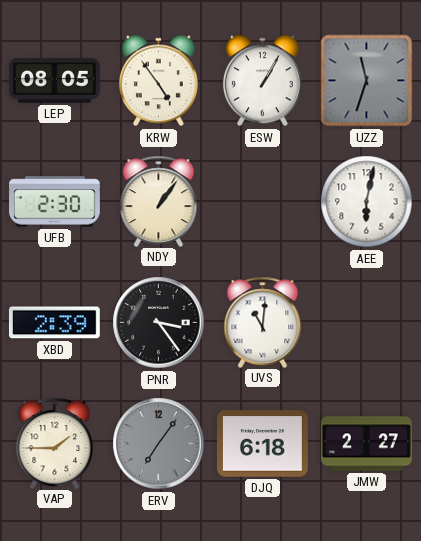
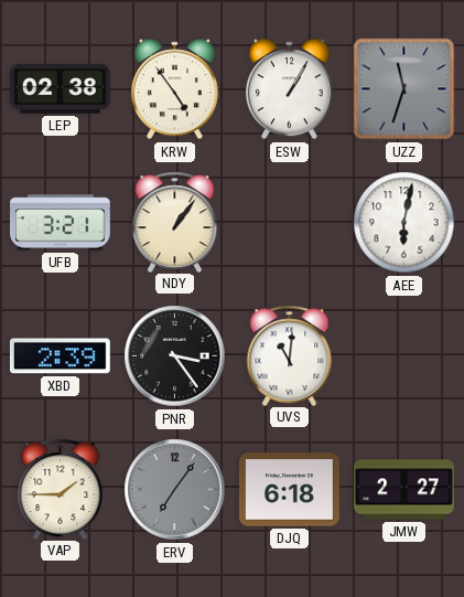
LEP: 08:05 -> 02:38
UFB: 2:30 -> 3:21
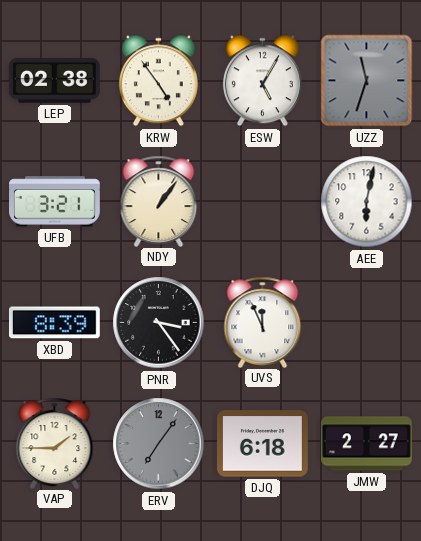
ESW: 1:05 -> 5:05
XBD: 2:39 -> 8:39
UVS: 11:01 -> 11:56
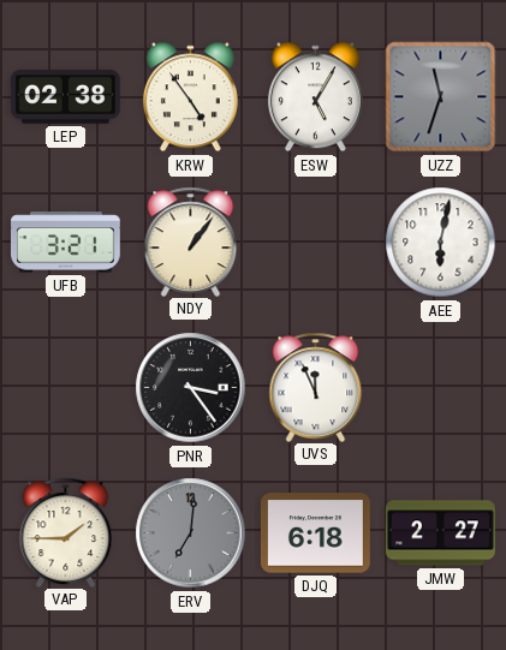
XBD: 8:39 -> none
ERV: 7:06 -> 7:01
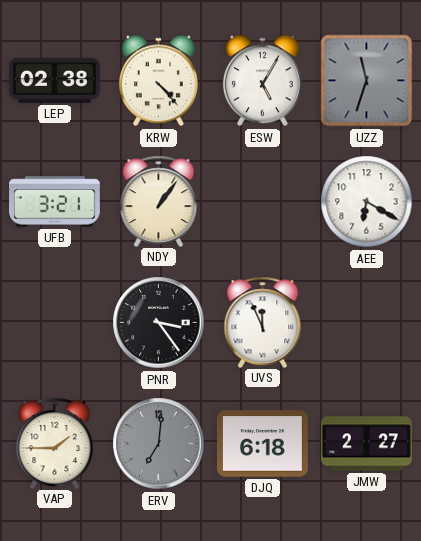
KRW: 4:54 -> 4:23
AEE: 6:02 -> 6:20
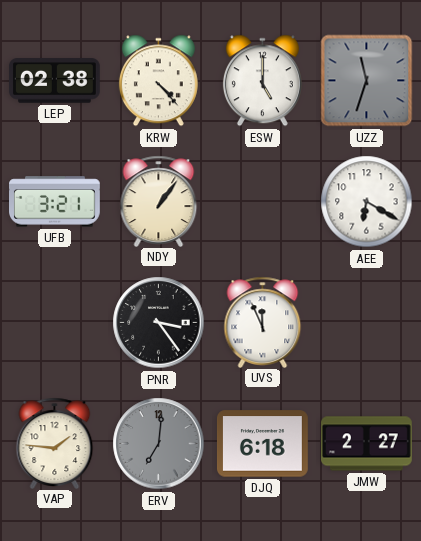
ESW: 5:05 -> 5:00
VAP: 1:45 -> 1:46
